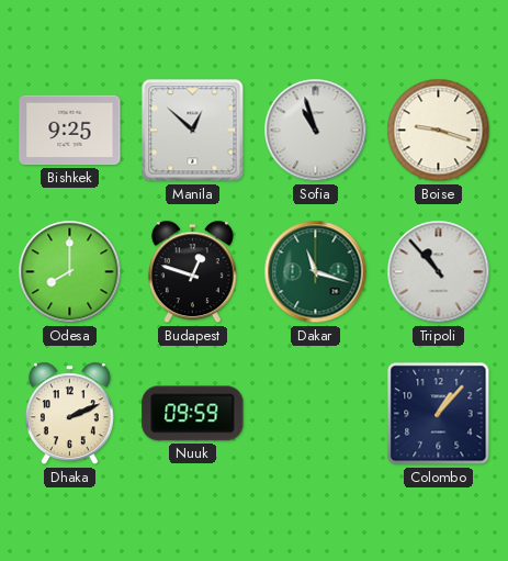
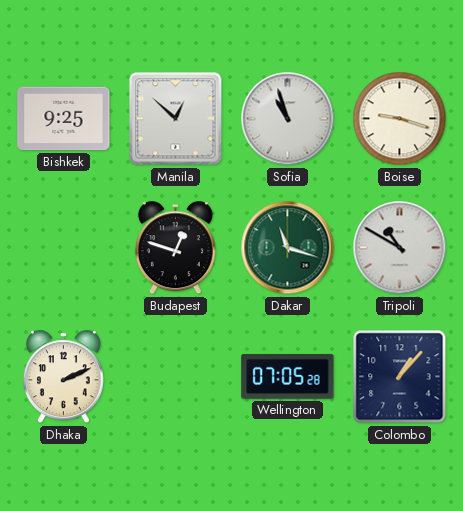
Odesa: 8:00 -> none
Tripoli: 10:53 -> 10:50
Nuuk: 09:59 -> none
Wellington: none -> 07:05
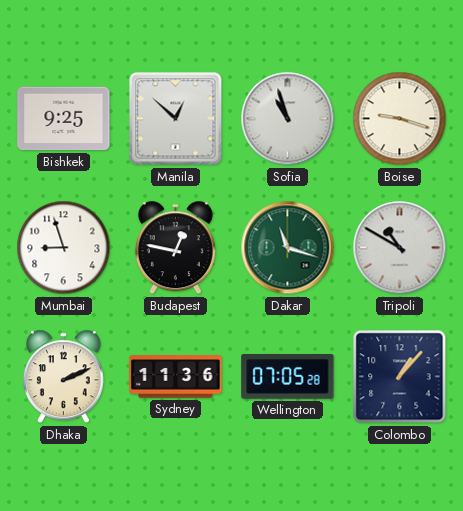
Mumbai: none -> 8:57
Budapest: 12:48 -> 12:47
Sydney: none -> 11:36
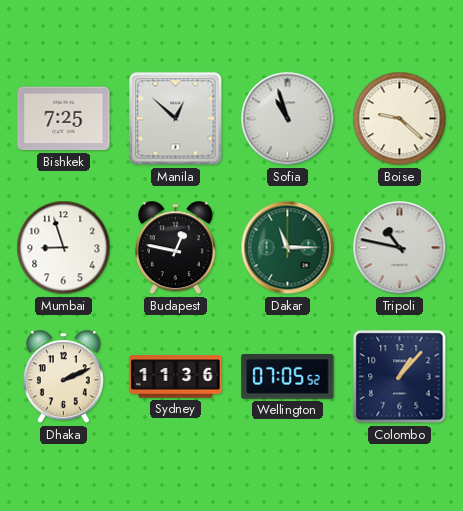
Bishkek: 9:25 -> 7:25
Boise: 9:18 -> 9:22
Dakar: 11:18 -> 11:15
Tripoli: 10:50 -> 10:47
Wellington: 07:05:28 -> 07:05:52
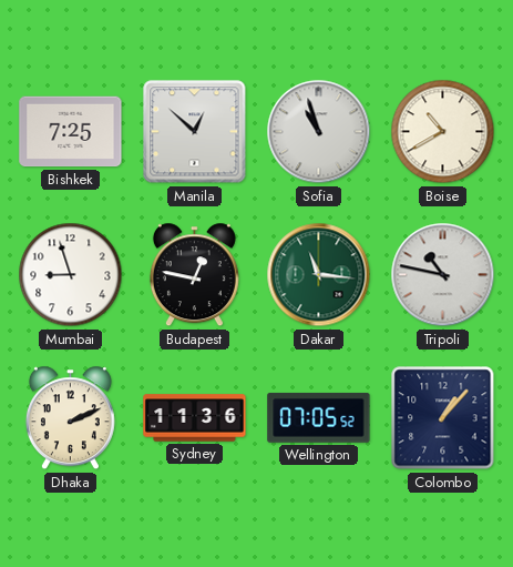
Boise: 9:22 -> 10:40
Dakar: 11:15 -> 11:16
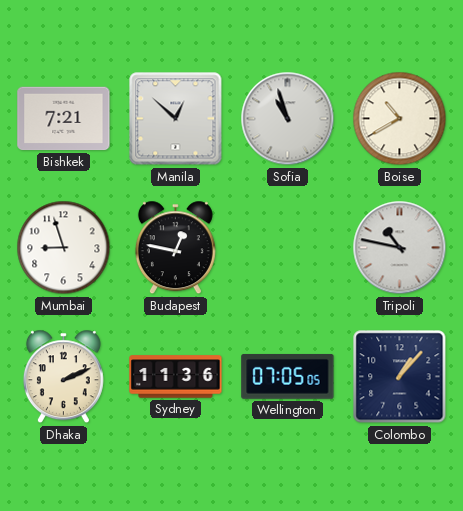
Bishkek: 7:25 -> 7:21
Dakar: 11:16 -> none
Wellington: 07:05:52 -> 07:05:05
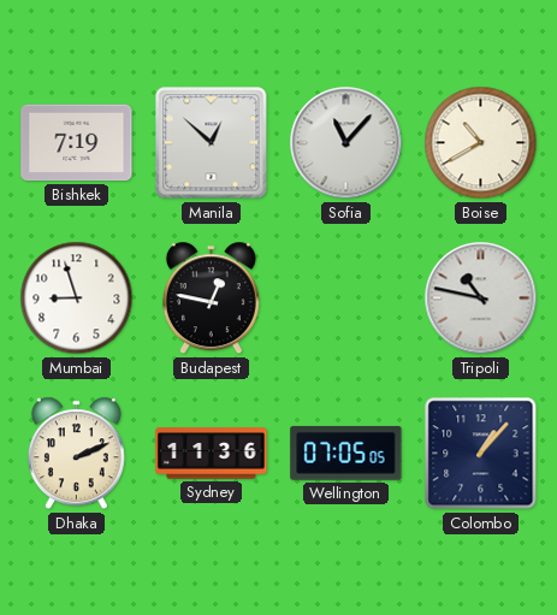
Bishkek: 7:21 -> 7:19
Sofia: 10:57 -> 11:07
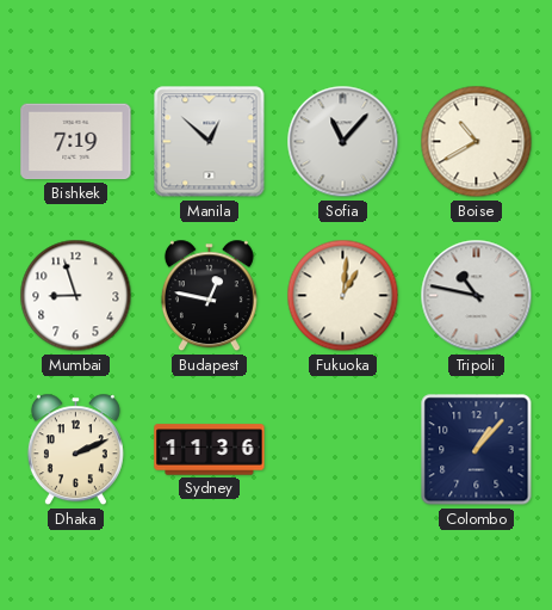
Fukuoka: none -> 1:01
Wellington: 07:05 -> none
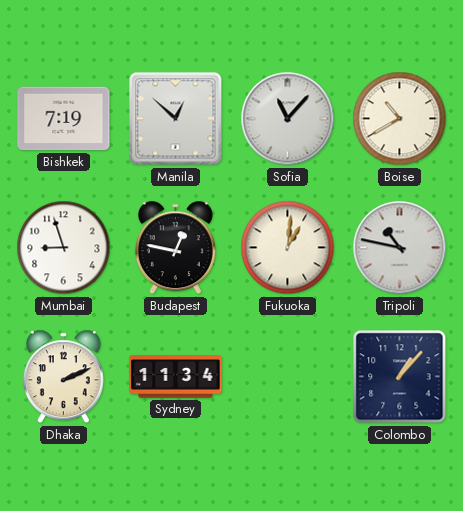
Sydney: 11:36 -> 11:34
